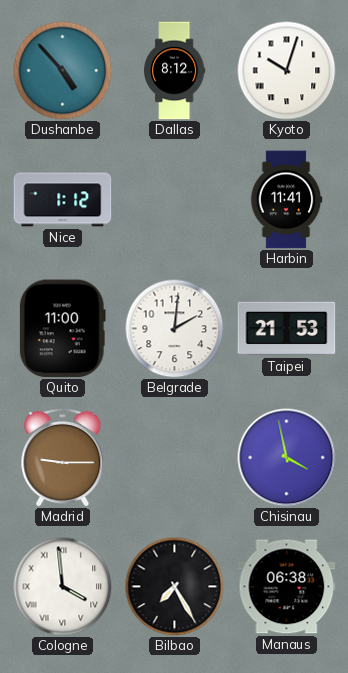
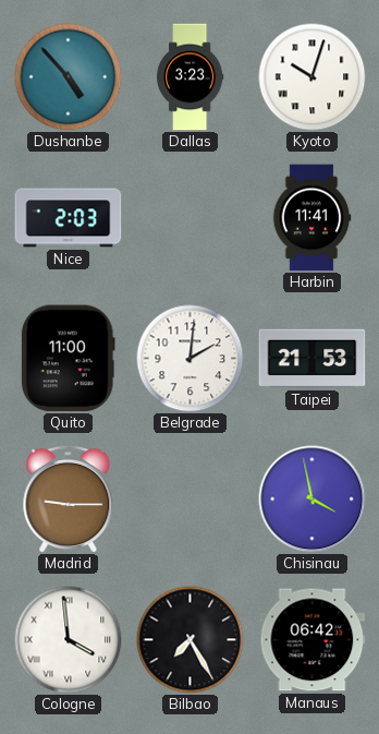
Dallas: 8:12 -> 3:23
Nice: 1:12 -> 2:03
Manaus: 06:38 -> 06:42
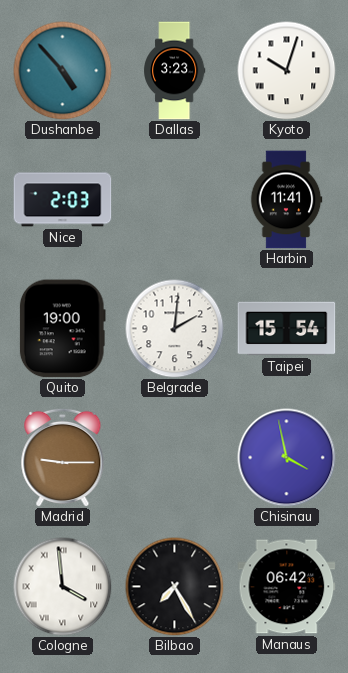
Quito: 11:00 -> 19:00
Taipei: 21:53 -> 15:54
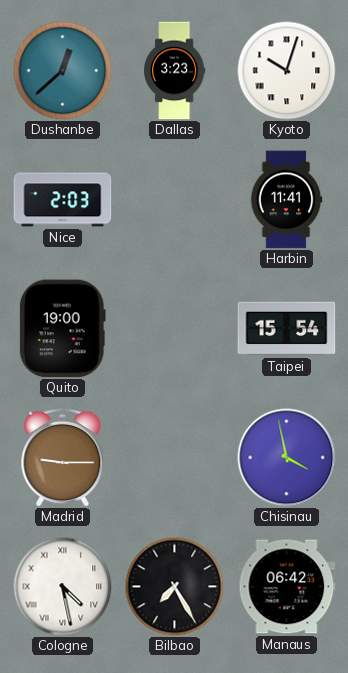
Dushanbe: 4:53 -> 12:38
Belgrade: 2:01 -> none
Cologne: 3:59 -> 4:28
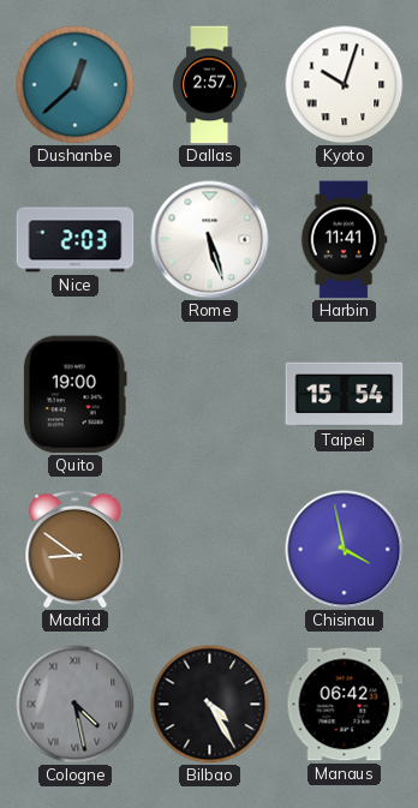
Dallas: 3:23 -> 2:57
Rome: none -> 5:27
Madrid: 9:15 -> 8:51
Cologne dial: white -> grey
Bilbao: 7:25 -> 4:25
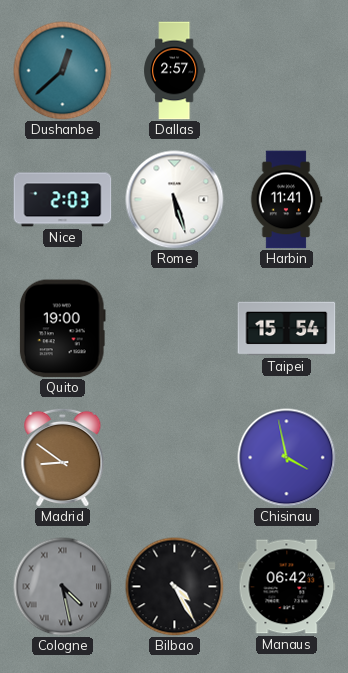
Kyoto: 10:03 -> none
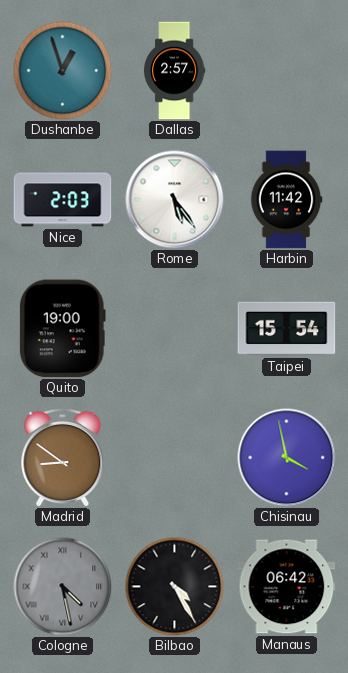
Dushanbe: 12:38 -> 12:57
Rome: 5:27 -> 5:24
Harbin: 11:41 -> 11:42
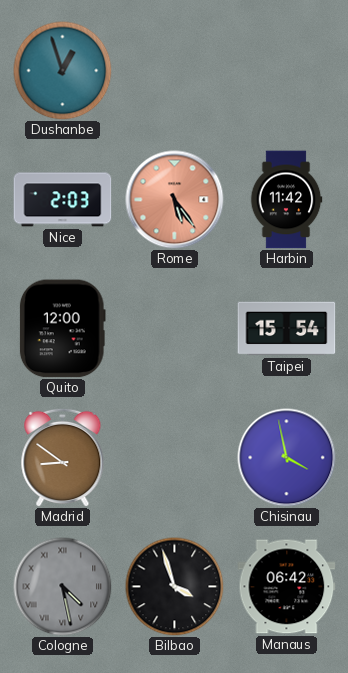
Dallas: 2:57 -> none
Rome dial: white -> salmon
Quito: 19:00 -> 12:00
Bilbao: 4:25 -> 3:57
